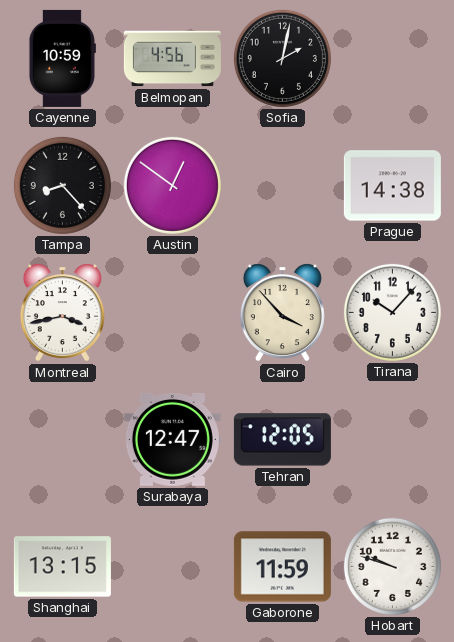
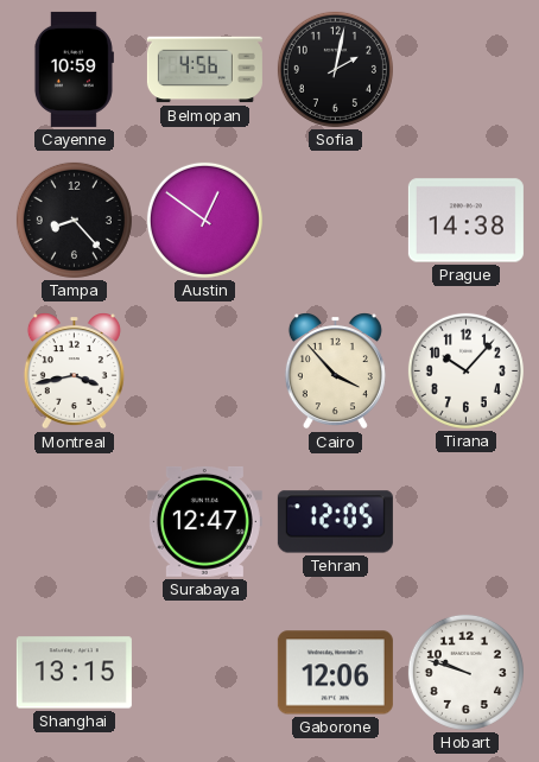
Gaborone: 11:59 -> 12:06
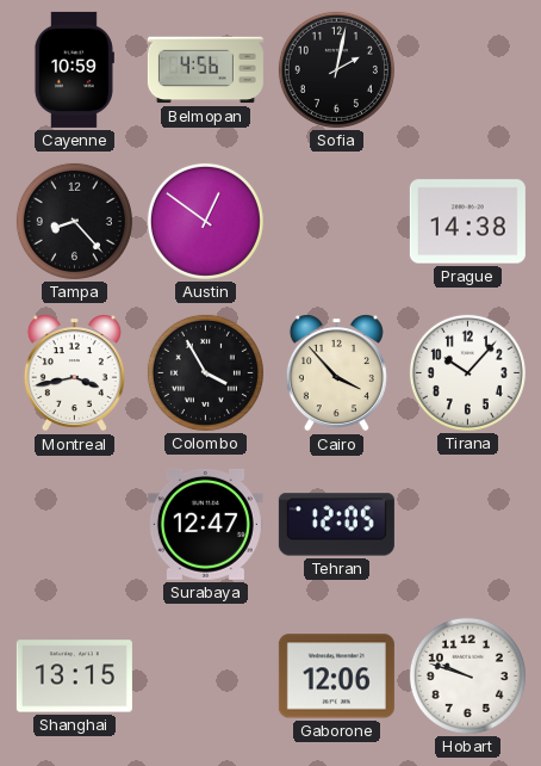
Colombo: none -> 3:55
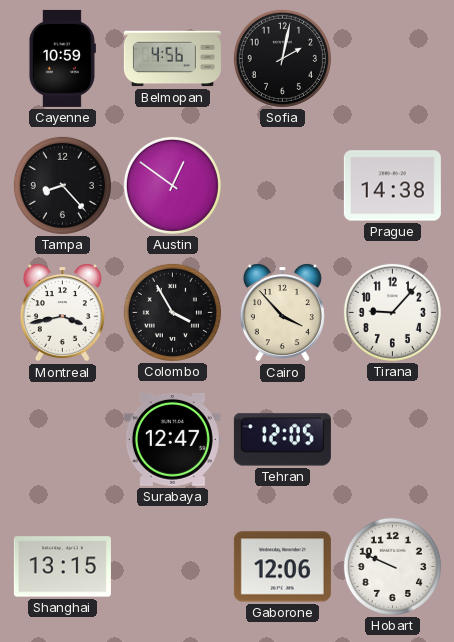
Tirana: 10:07 -> 9:07
Hobart: 9:48 -> 9:49
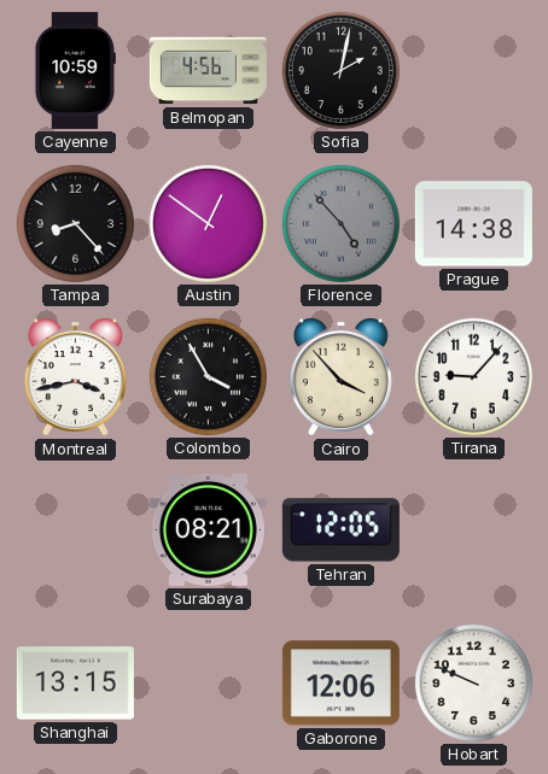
Florence: none -> 4:53
Surabaya: 12:47 -> 08:21
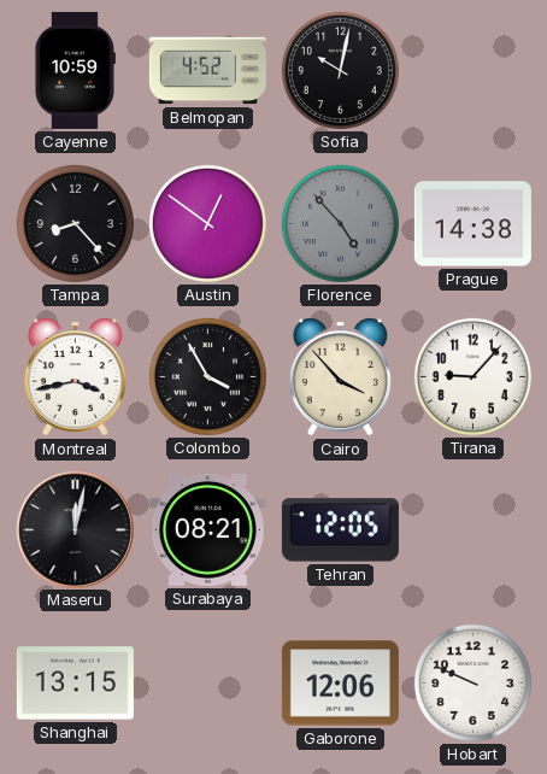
Belmopan: 4:56 -> 4:52
Sofia: 2:02 -> 10:02
Maseru: none -> 12:02
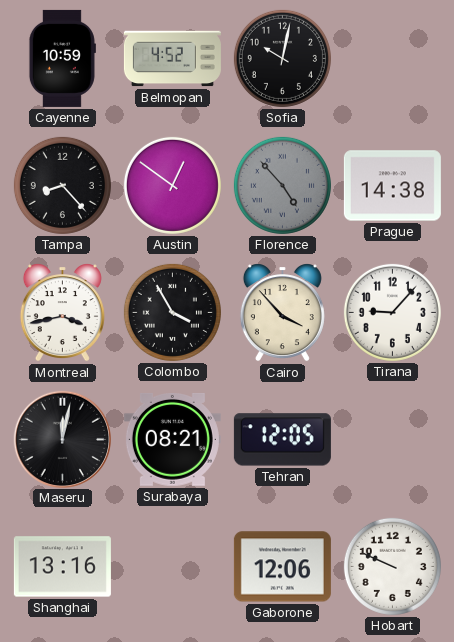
Shanghai: 13:15 -> 13:16
